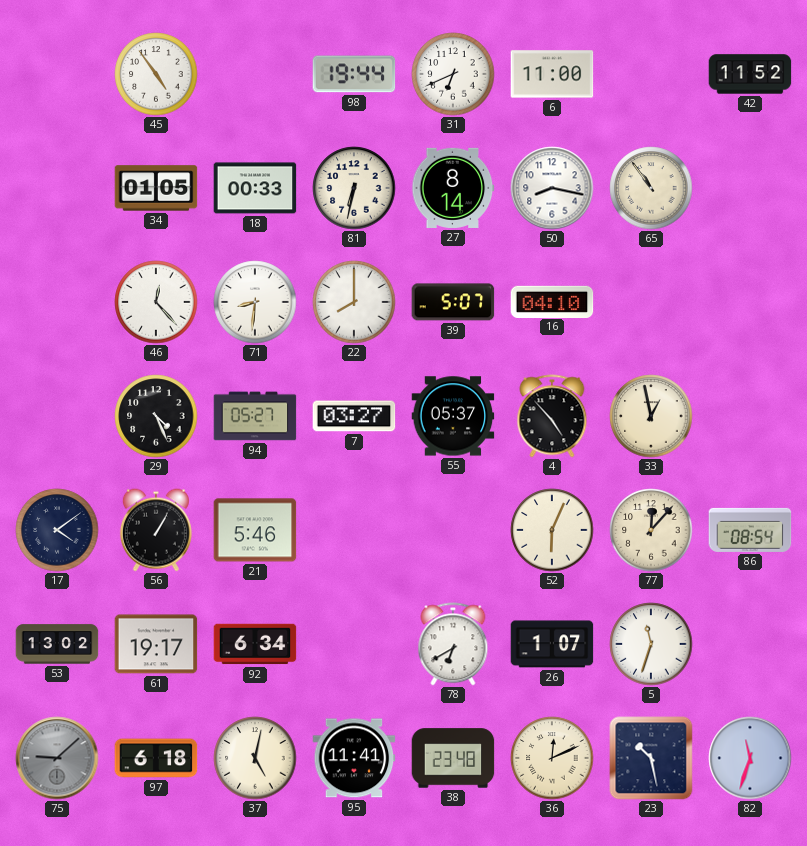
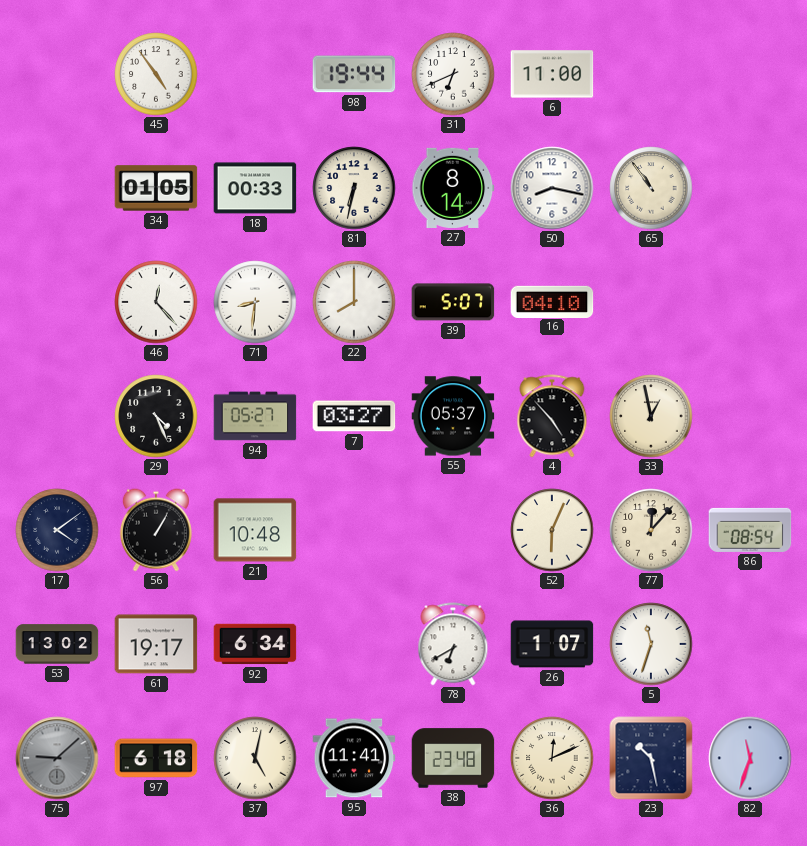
42: 11:52 -> none
21: 5:46 -> 10:48
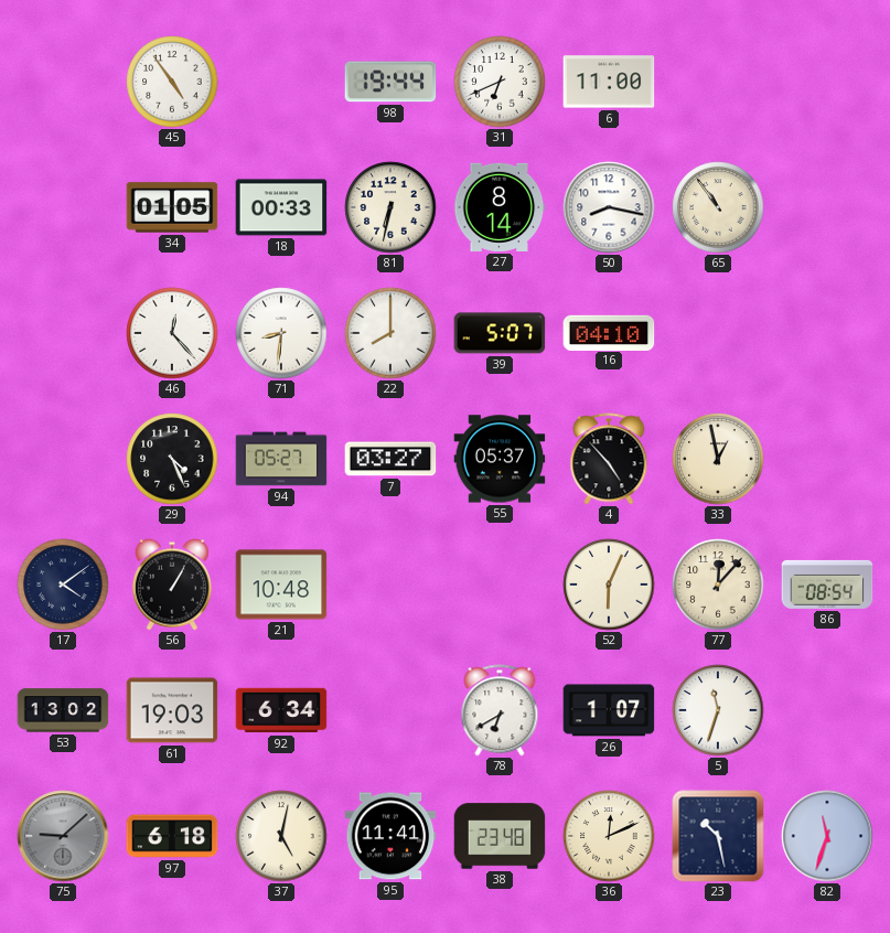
61: 19:17 -> 19:03
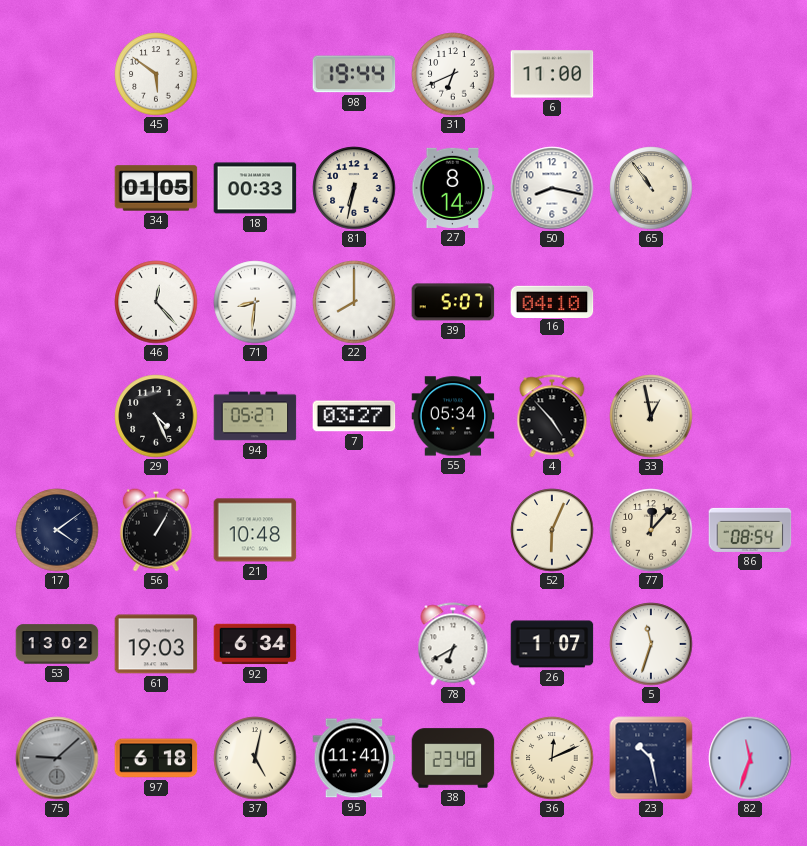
45: 4:54 -> 5:51
55: 05:37 -> 05:34
